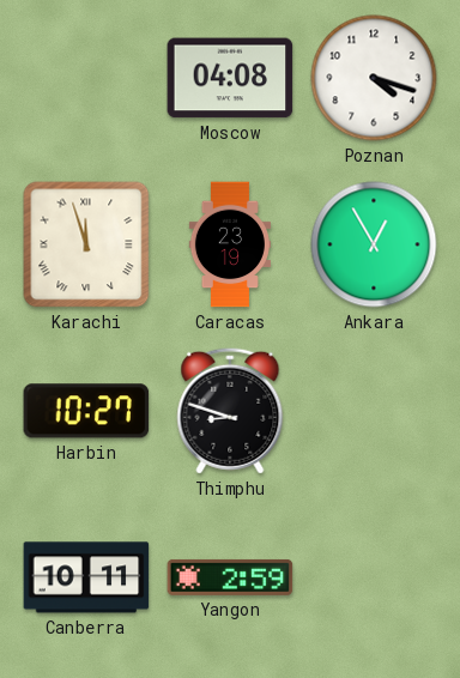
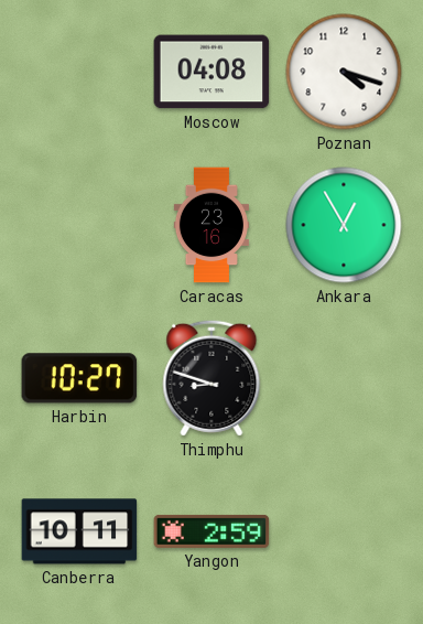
Karachi: 11:57 -> none
Caracas: 23:19 -> 23:16
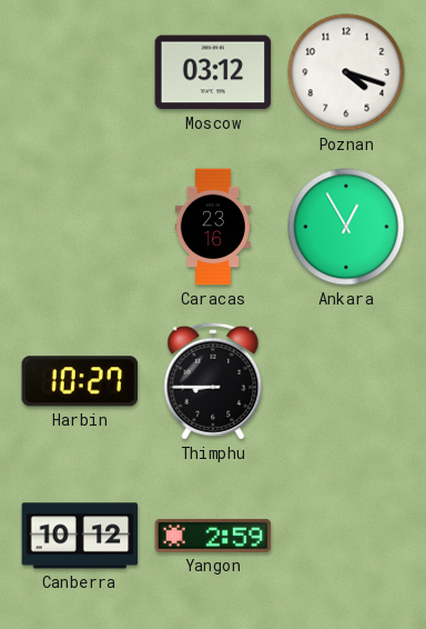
Moscow: 04:08 -> 03:12
Thimphu: 8:48 -> 8:45
Canberra: 10:11 -> 10:12
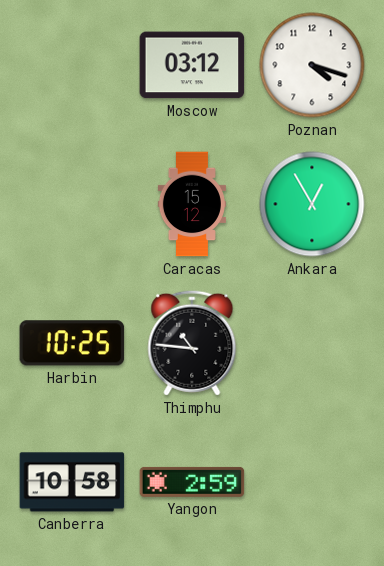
Caracas: 23:16 -> 15:12
Harbin: 10:27 -> 10:25
Thimphu: 8:45 -> 10:46
Canberra: 10:12 -> 10:58
